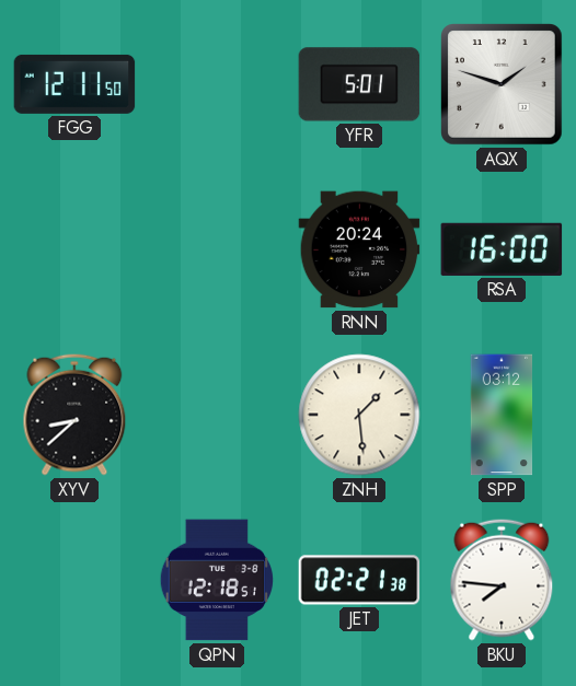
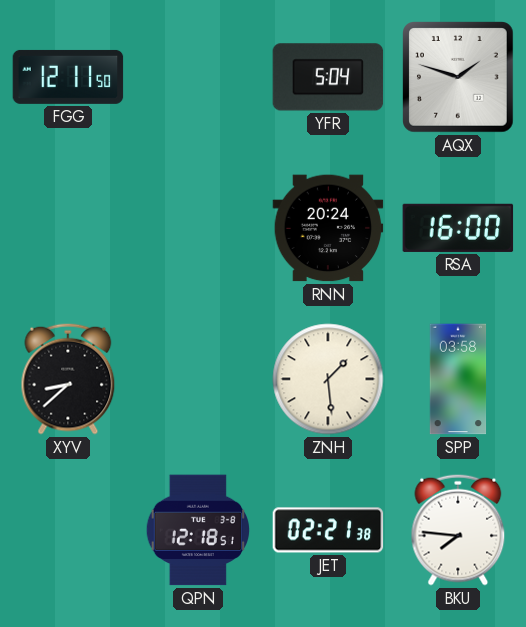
YFR: 5:01 -> 5:04
SPP: 03:12 -> 03:58
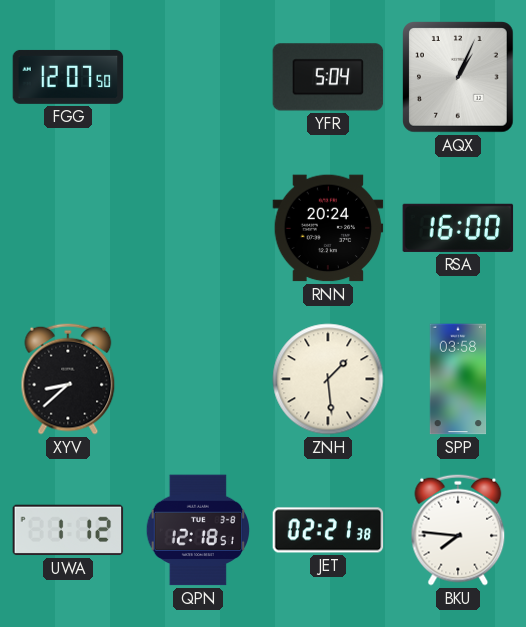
FGG: 12:11 -> 12:07
AQX: 1:48 -> 1:04
UWA: none -> 1:12
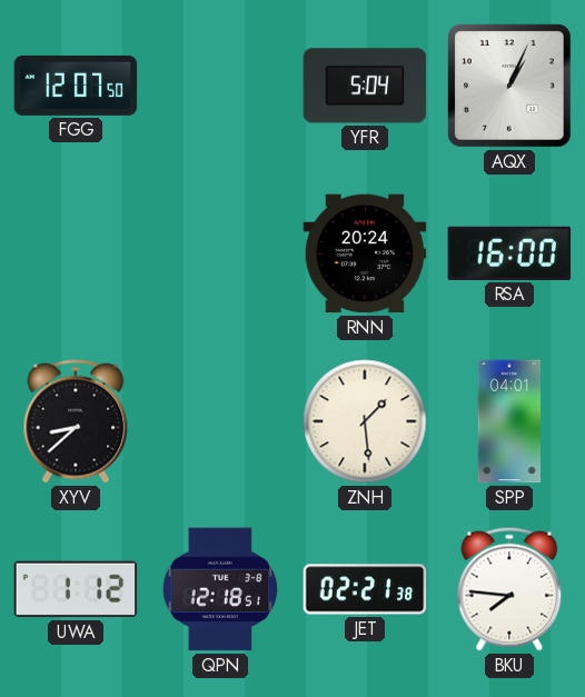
SPP: 03:58 -> 04:01
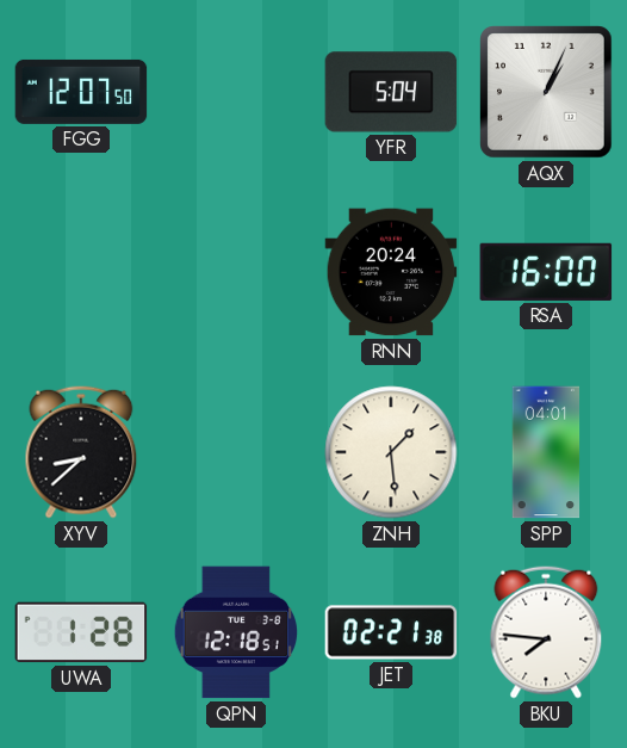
UWA: 1:12 -> 1:28
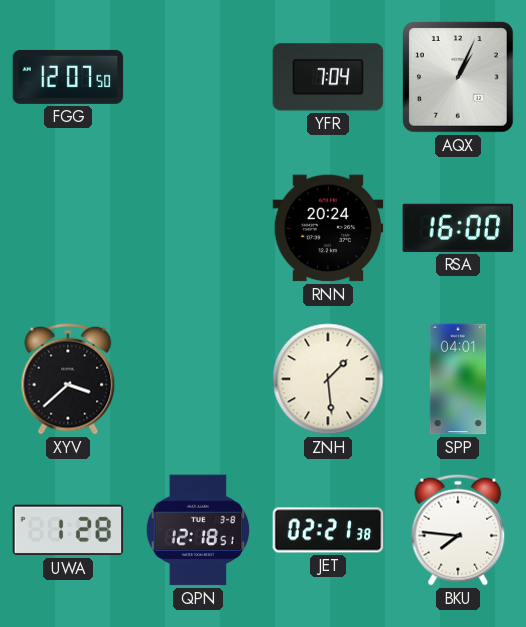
YFR: 5:04 -> 7:04
XYV: 8:38 -> 3:38
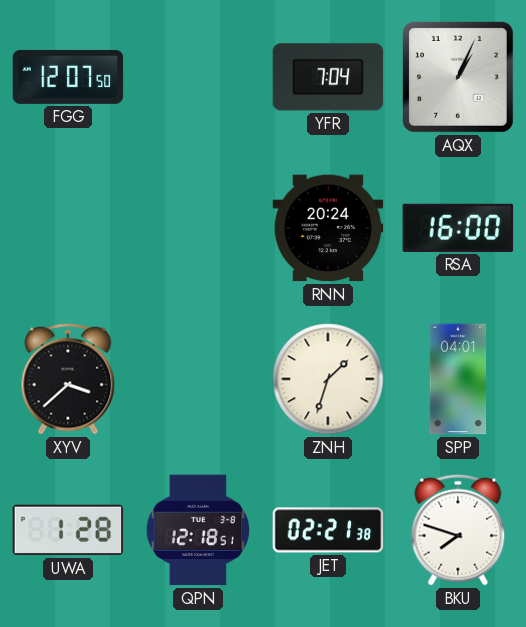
ZNH: 1:29 -> 1:33
BKU: 7:46 -> 7:48
